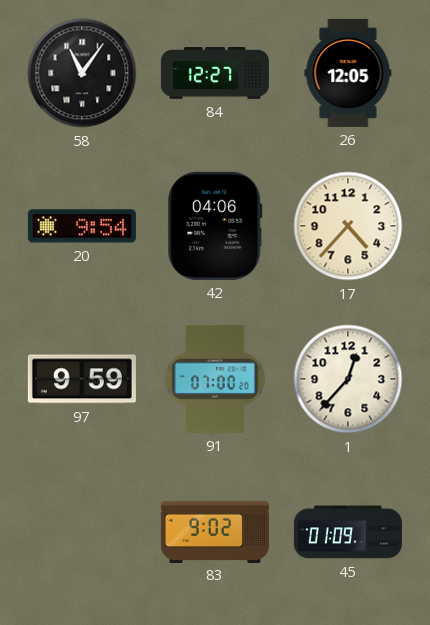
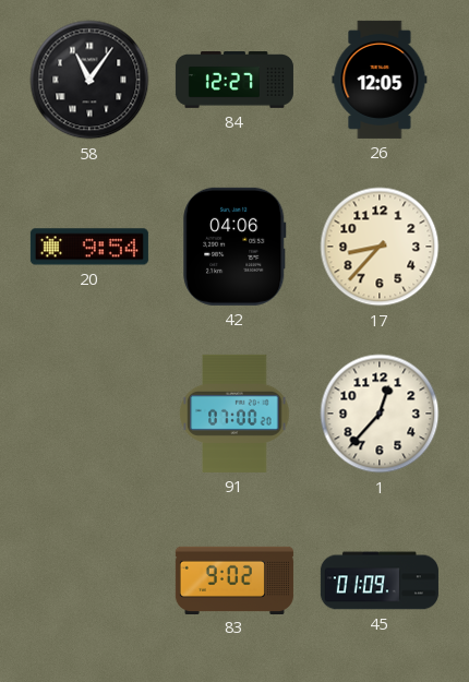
17: 4:37 -> 8:37
97: 9:59 -> none
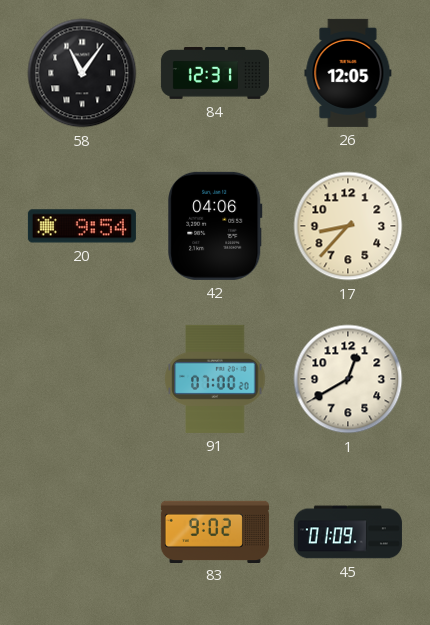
84: 12:27 -> 12:31
1: 12:37 -> 12:40
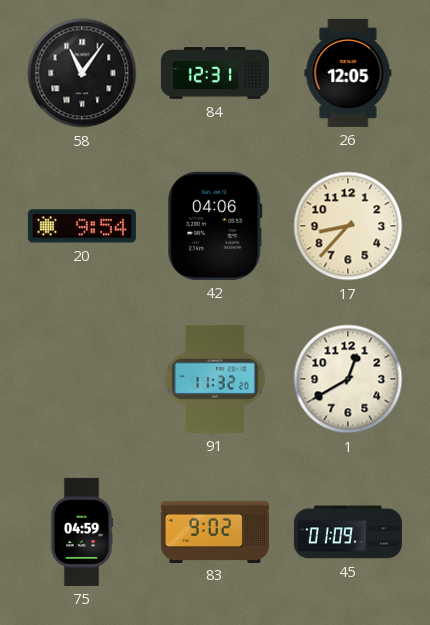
91: 07:00 -> 11:32
75: none -> 04:59
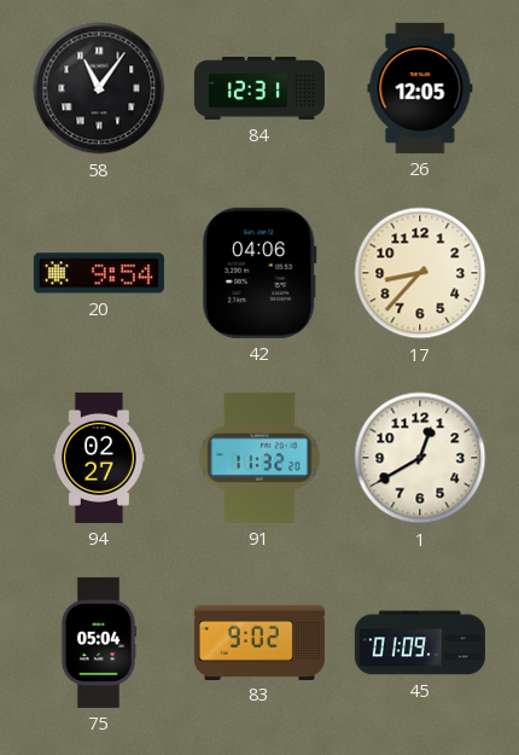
94: none -> 02:27
75: 04:59 -> 05:04
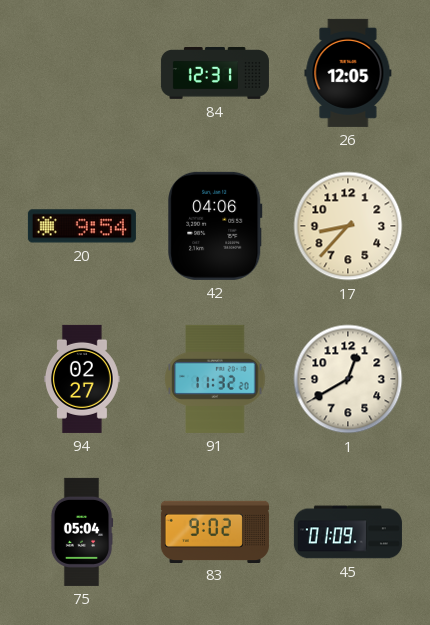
58: 11:06 -> none
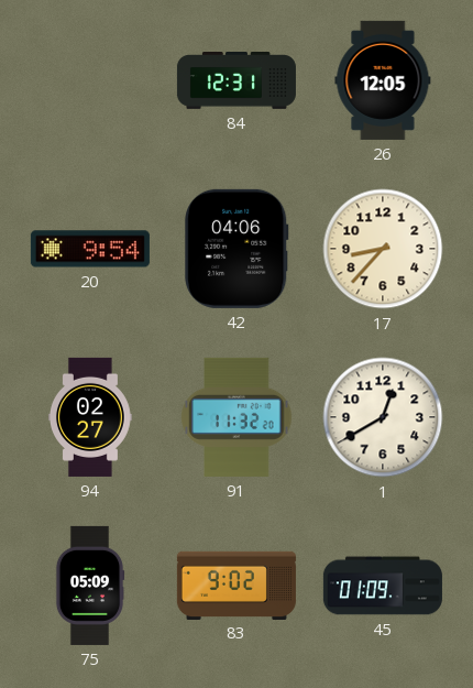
75: 05:04 -> 05:09
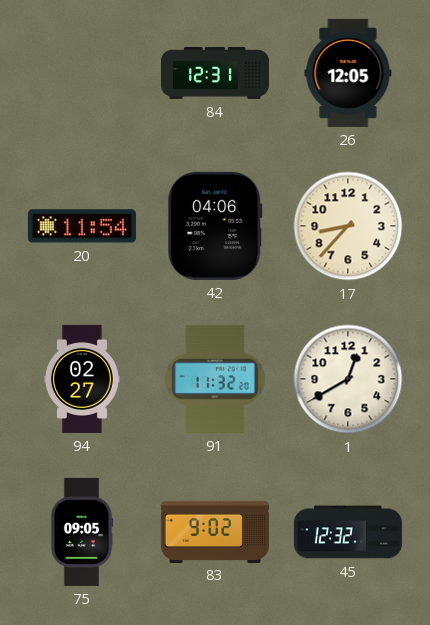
20: 9:54 -> 11:54
75: 05:09 -> 09:05
45: 01:09 -> 12:32
